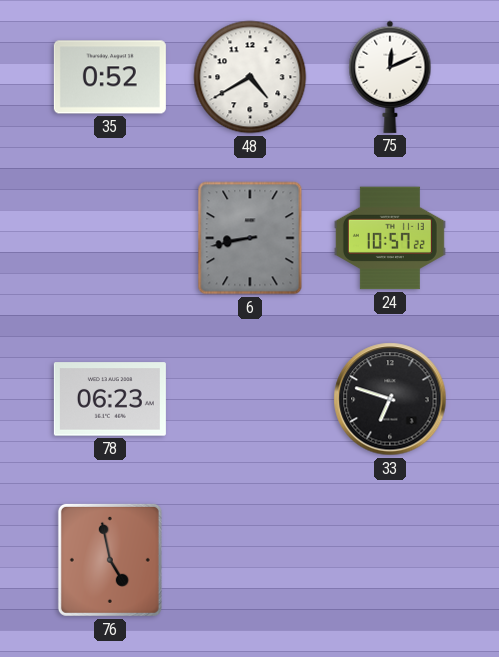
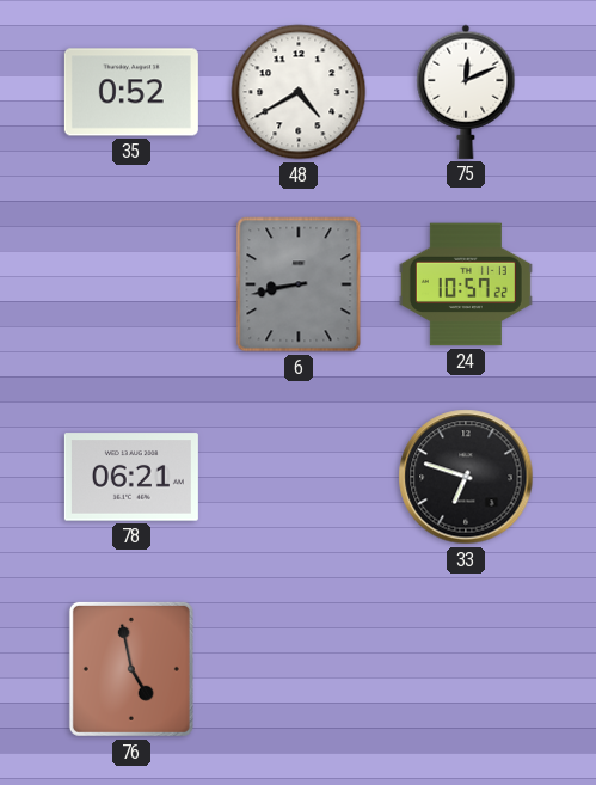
78: 06:23 -> 06:21
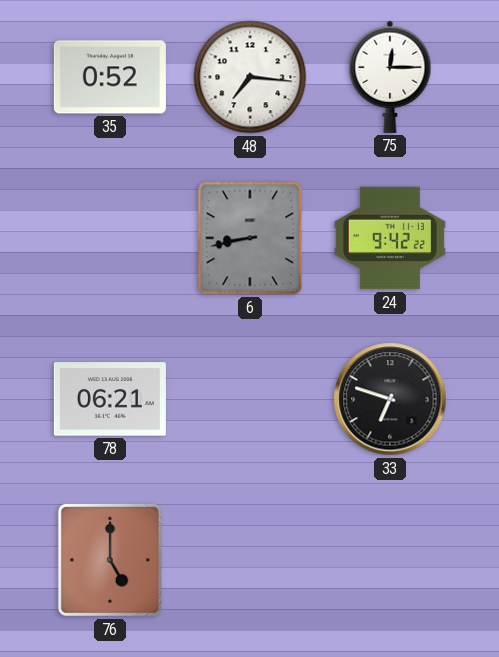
48: 4:40 -> 7:16
75: 12:11 -> 12:15
24: 10:57 -> 9:42
76: 4:58 -> 5:00
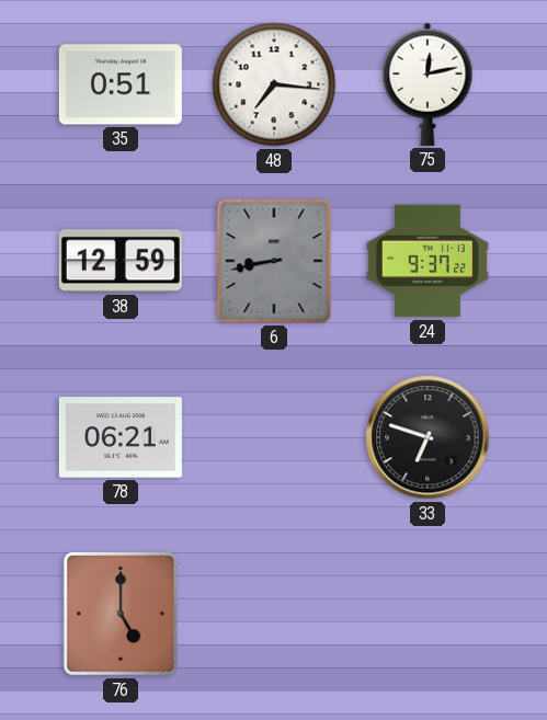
35: 0:52 -> 0:51
75: 12:15 -> 12:13
38: none -> 12:59
24: 9:42 -> 9:37
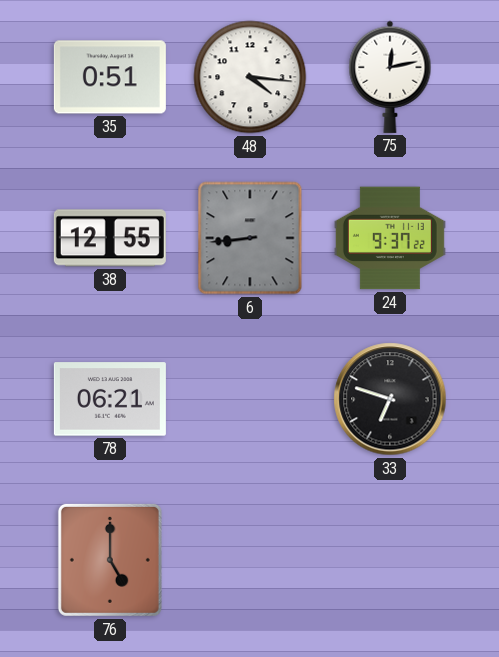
48: 7:16 -> 4:16
38: 12:59 -> 12:55
6: 8:43 -> 8:44
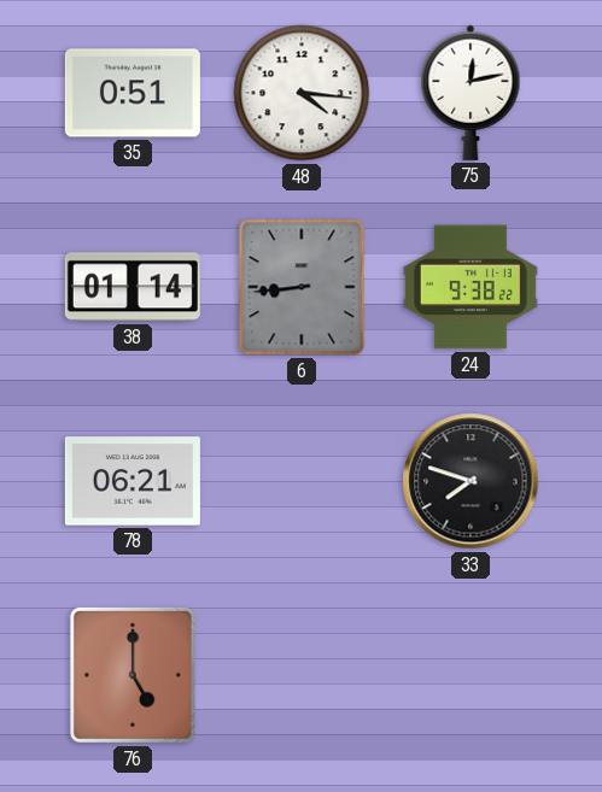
38: 12:55 -> 01:14
24: 9:37 -> 9:38
33: 6:48 -> 7:48
